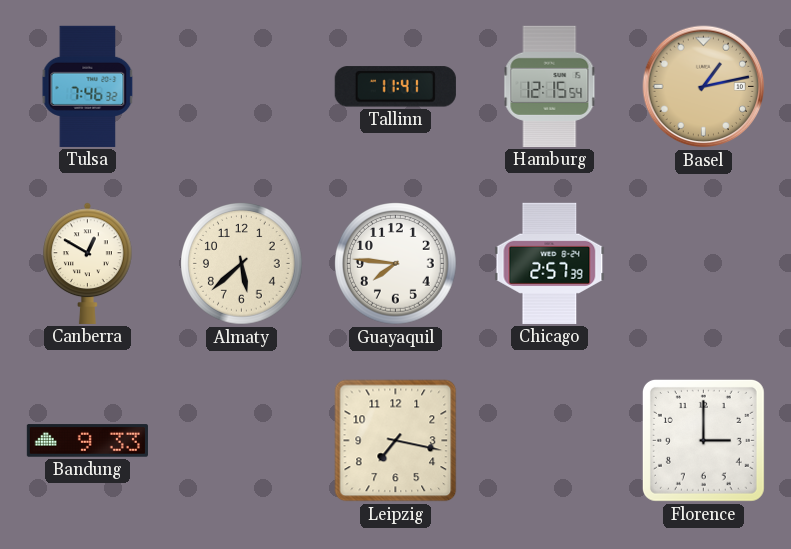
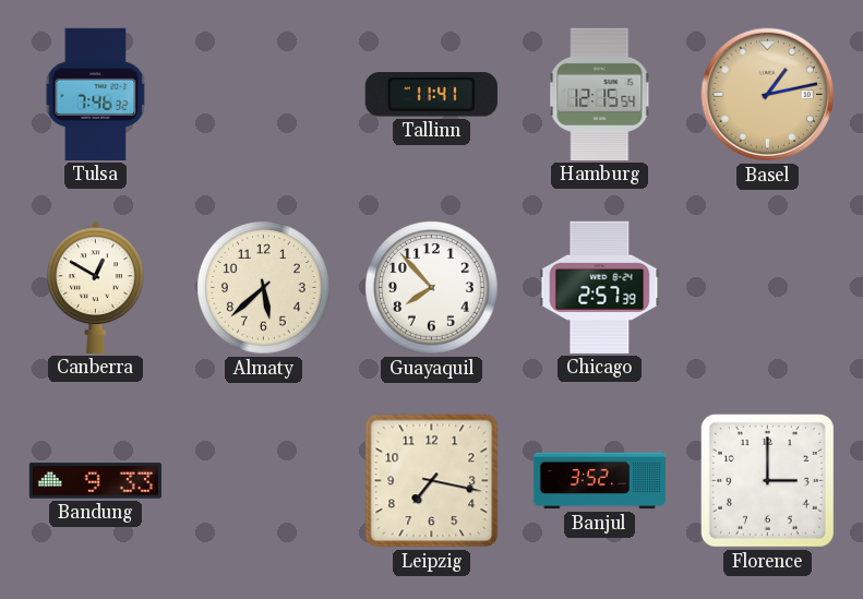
Guayaquil: 7:46 -> 7:53
Banjul: none -> 3:52
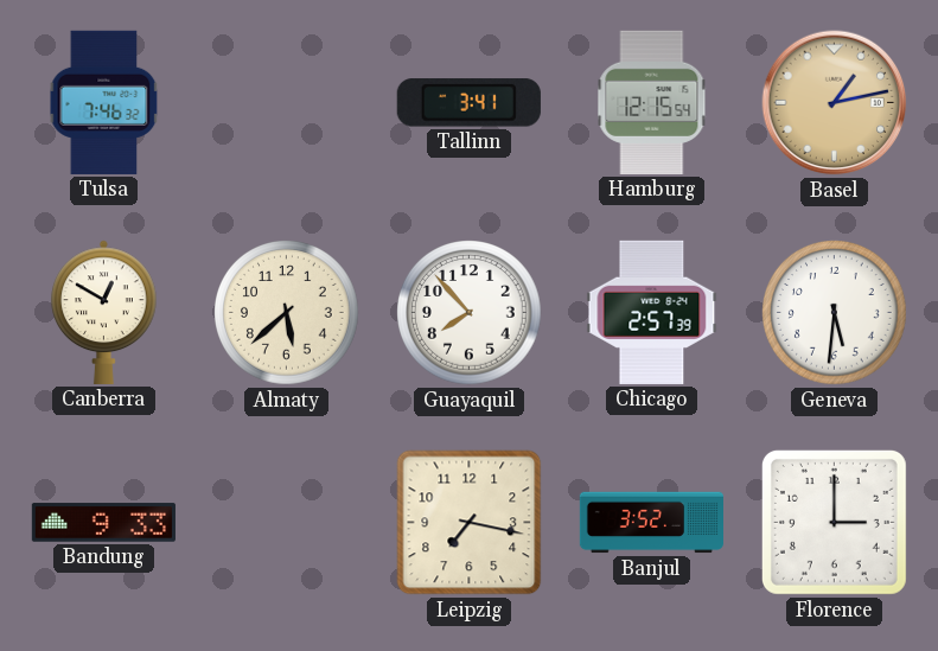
Tallinn: 11:41 -> 3:41
Geneva: none -> 5:31
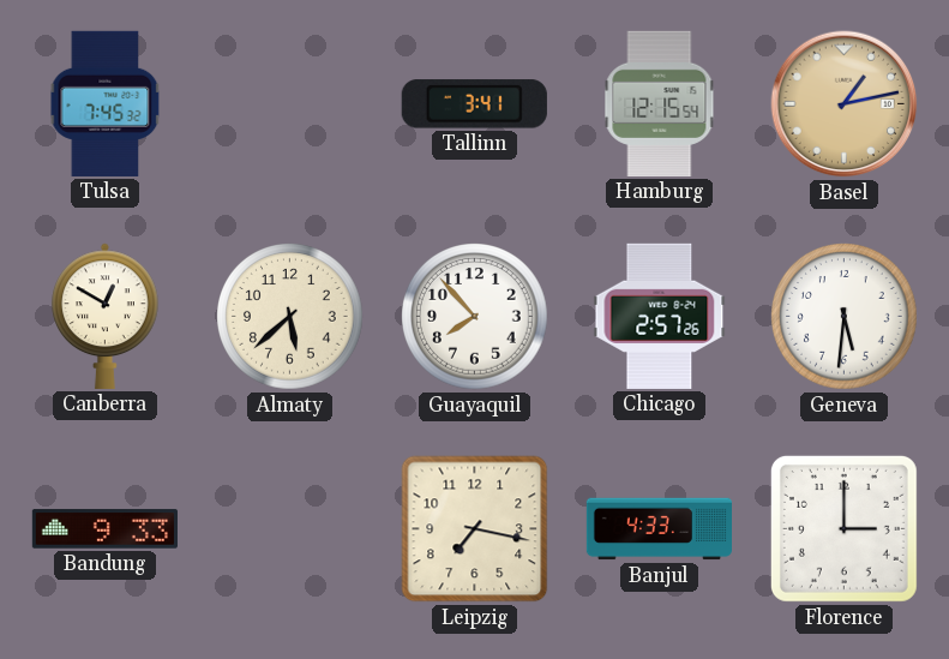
Tulsa: 7:46 -> 7:45
Chicago: 2:57:39 -> 2:57:26
Banjul: 3:52 -> 4:33
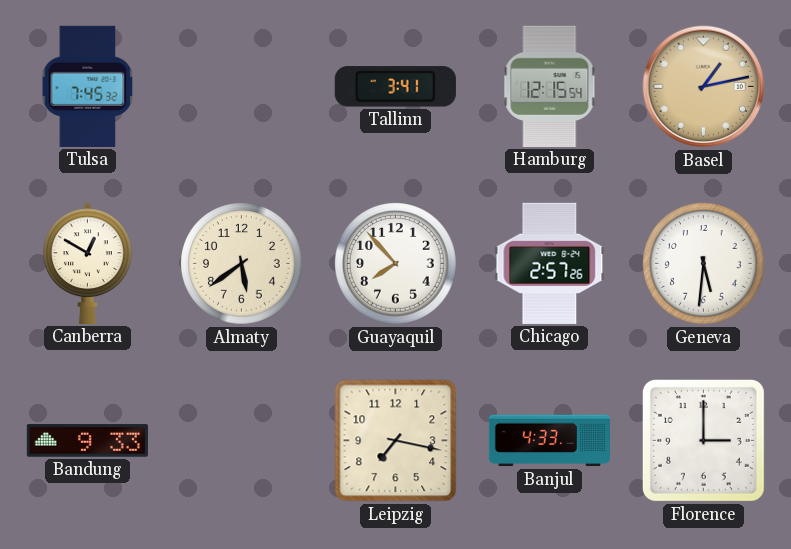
Almaty: 5:38 -> 5:39
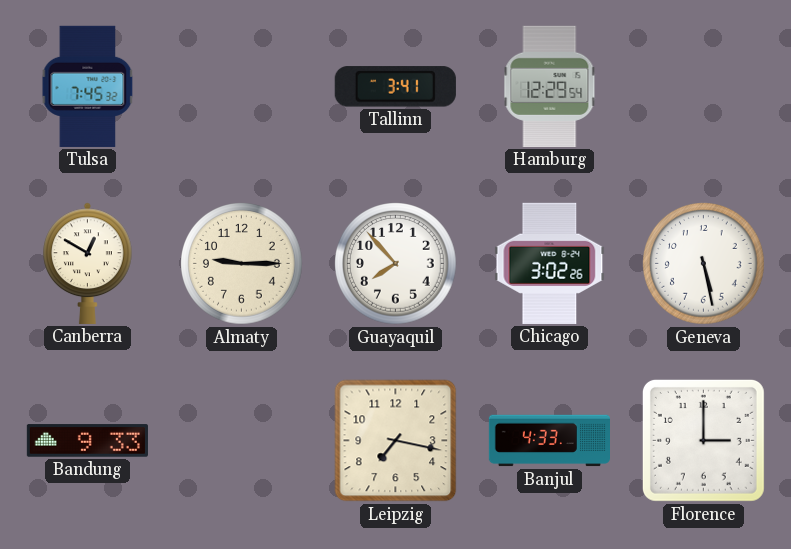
Hamburg: 12:15 -> 12:29
Basel: 1:13 -> none
Almaty: 5:39 -> 9:15
Chicago: 2:57 -> 3:02
Geneva: 5:31 -> 5:28
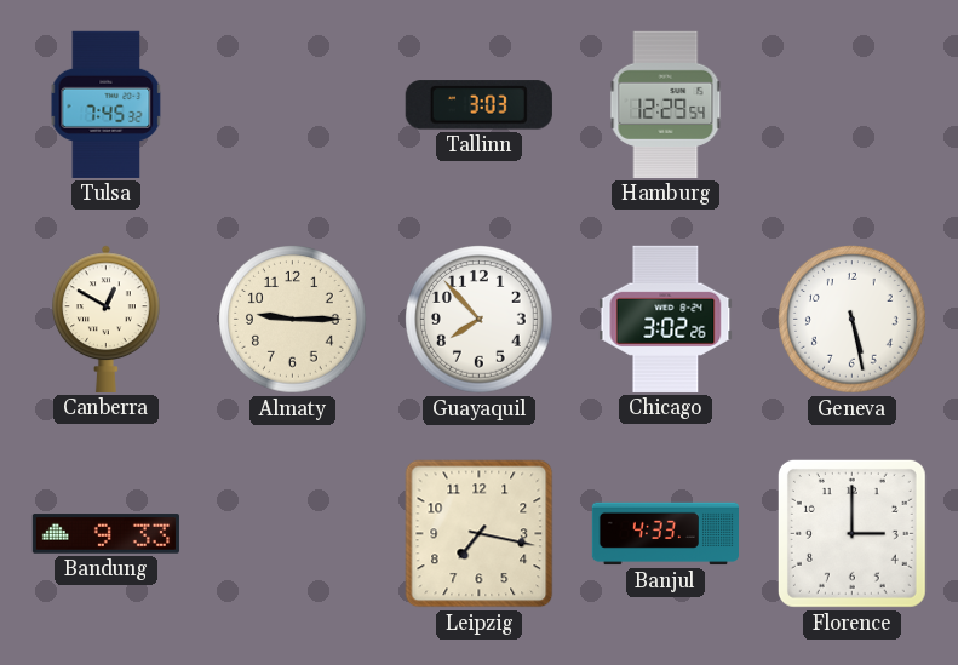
Tallinn: 3:41 -> 3:03
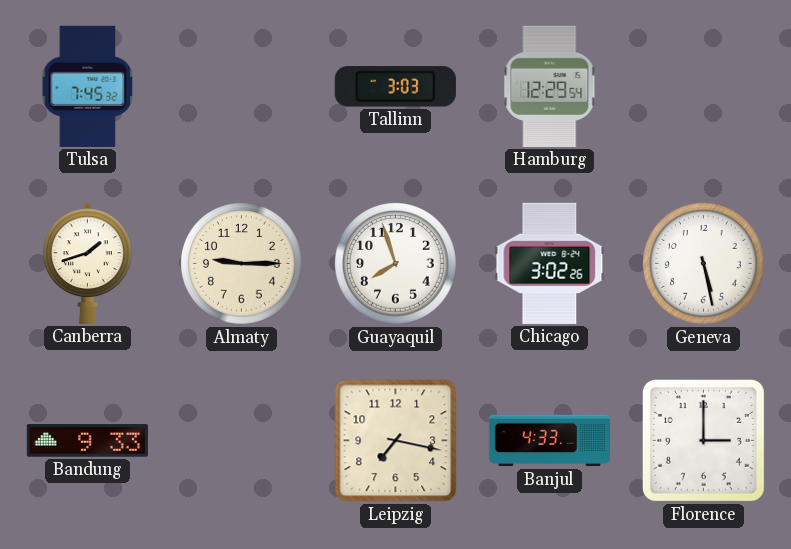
Canberra: 12:50 -> 1:42
Guayaquil: 7:53 -> 7:57
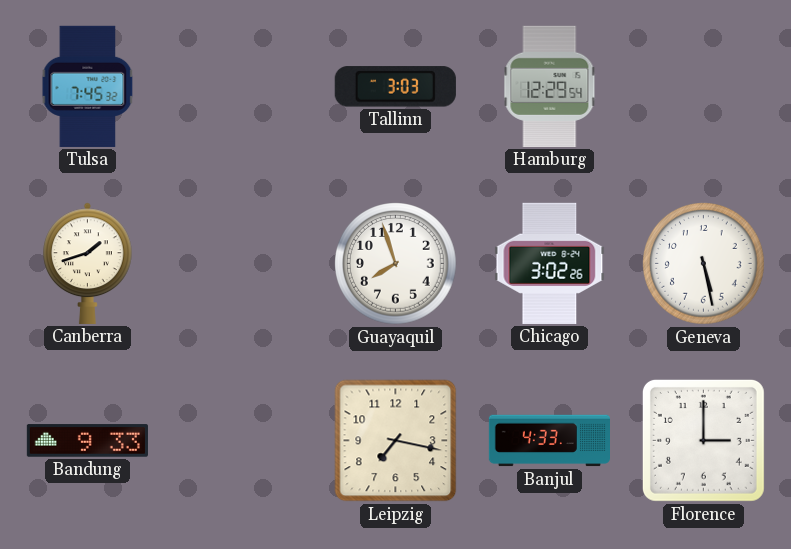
Almaty: 9:15 -> none
